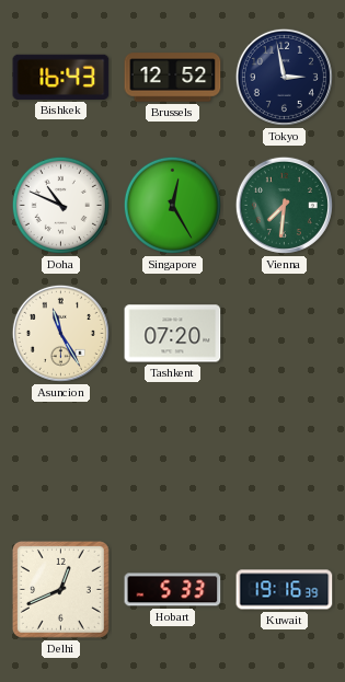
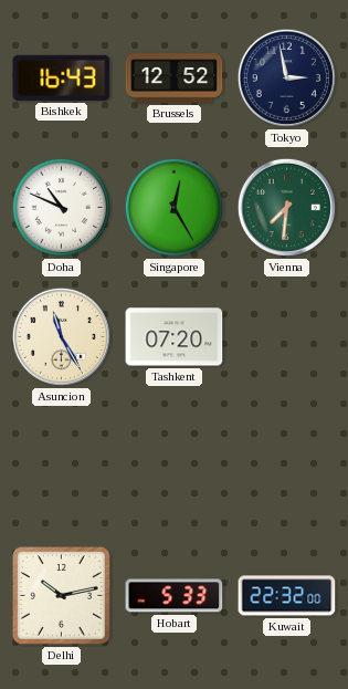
Delhi: 12:41 -> 10:13
Kuwait: 19:16 -> 22:32
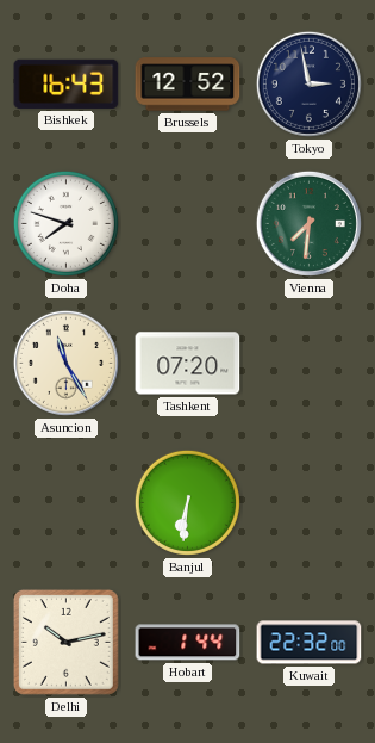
Doha: 10:49 -> 7:48
Singapore: 12:25 -> none
Banjul: none -> 6:31
Hobart: 5:33 -> 1:44
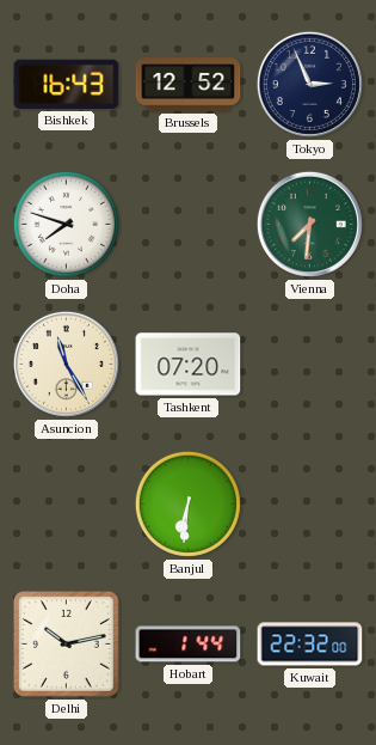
Tokyo: 2:58 -> 2:56
